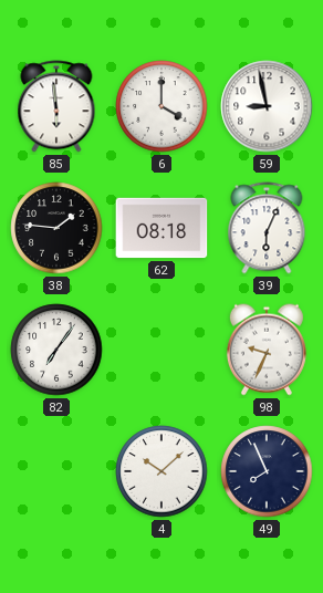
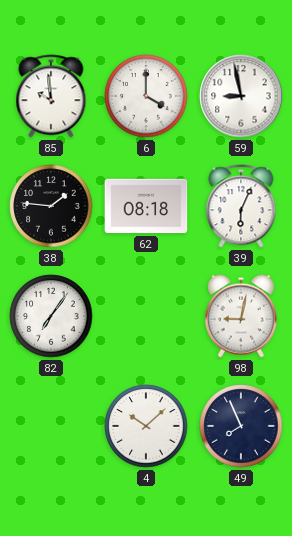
85: 5:59 -> 9:59
98: 9:34 -> 9:02
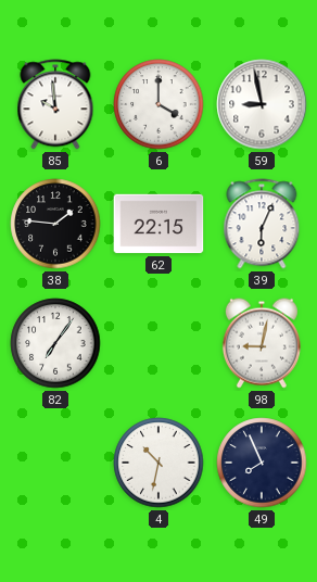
62: 08:18 -> 22:15
4: 10:08 -> 10:32
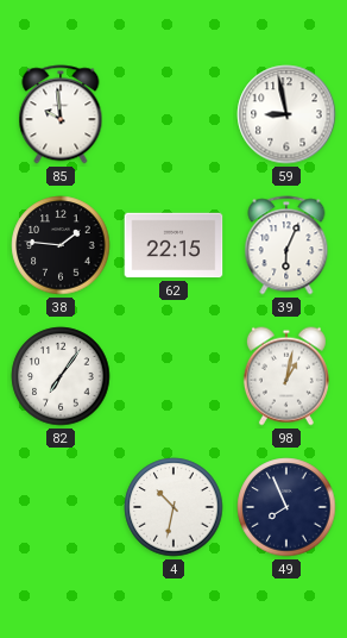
6: 4:00 -> none
98: 9:02 -> 1:02
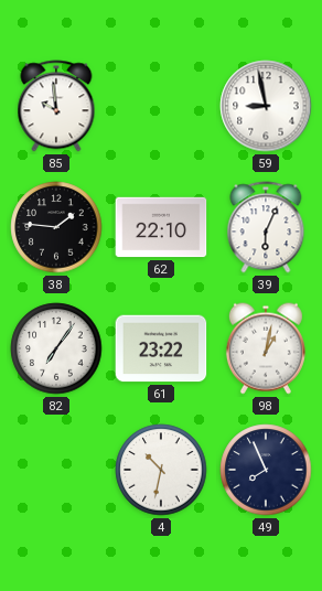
62: 22:15 -> 22:10
61: none -> 23:22
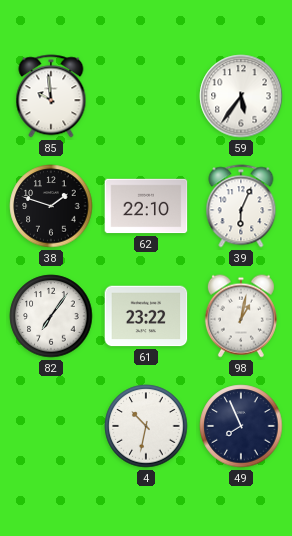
59: 8:58 -> 5:36
38: 1:46 -> 1:48
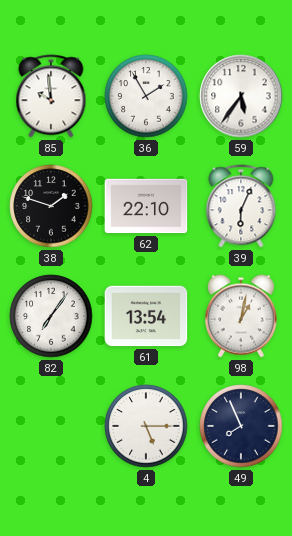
36: none -> 1:55
61: 23:22 -> 13:54
4: 10:32 -> 5:15
